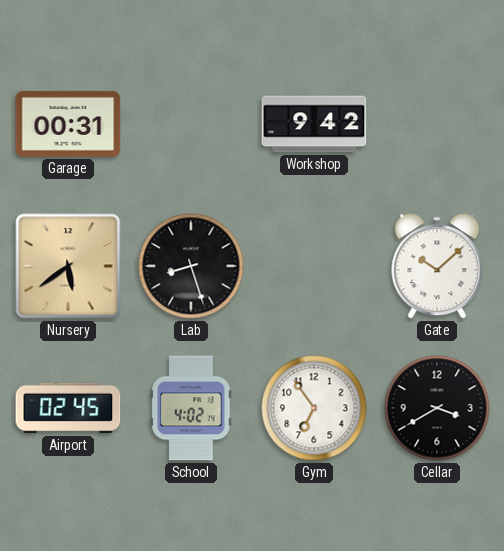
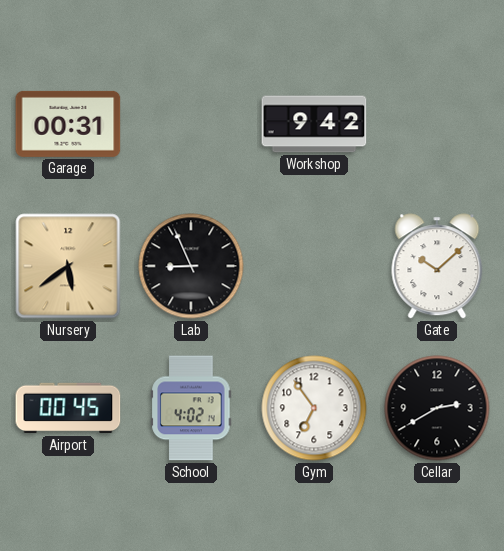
Lab: 8:27 -> 8:56
Airport: 02:45 -> 00:45
Cellar: 3:40 -> 2:40
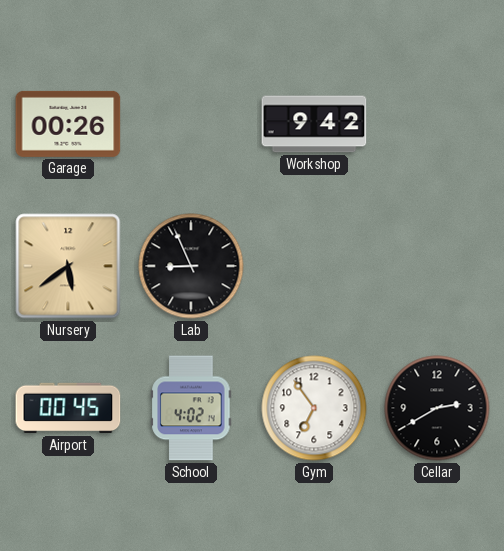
Garage: 00:31 -> 00:26
Gate: 10:08 -> none
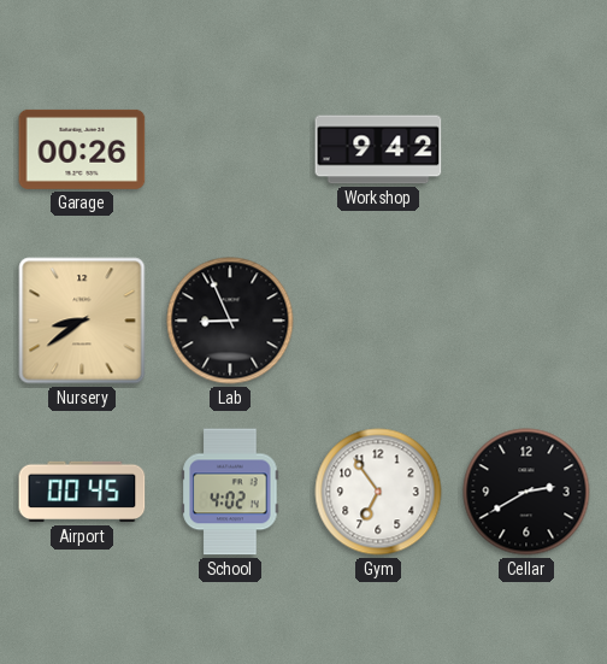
Nursery: 5:39 -> 8:39
